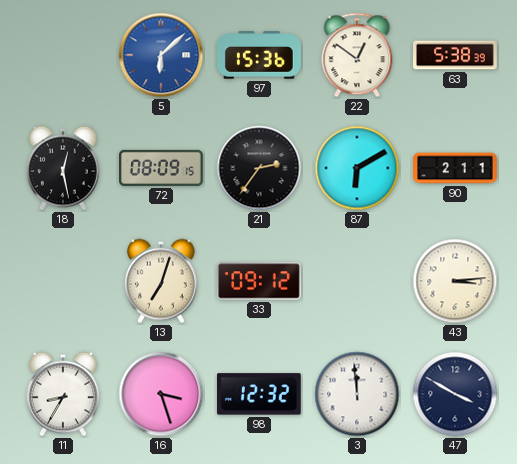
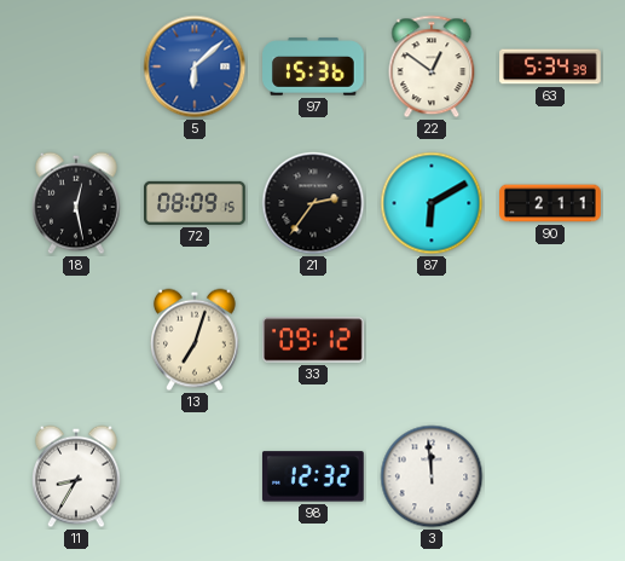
63: 5:38 -> 5:34
43: 3:14 -> none
16: 3:27 -> none
47: 3:50 -> none
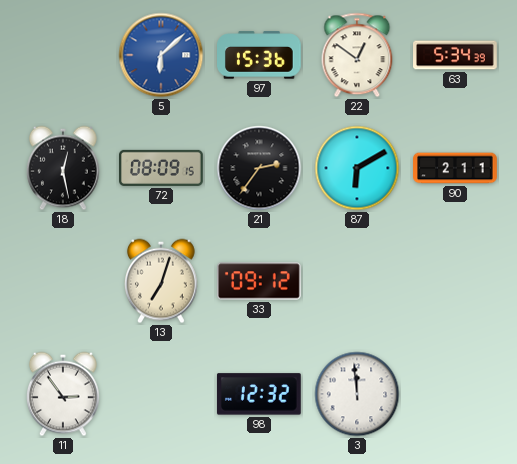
11: 8:35 -> 2:54
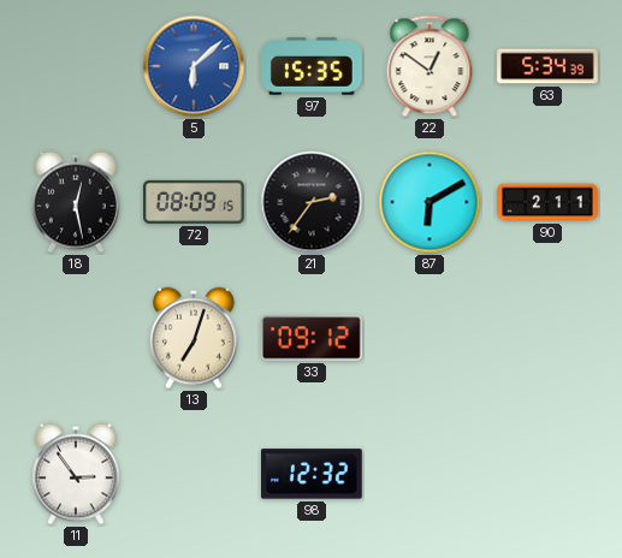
97: 15:36 -> 15:35
3: 11:59 -> none
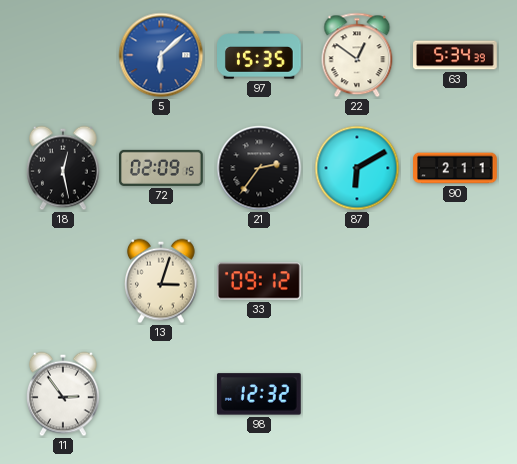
72: 08:09 -> 02:09
13: 7:03 -> 3:03
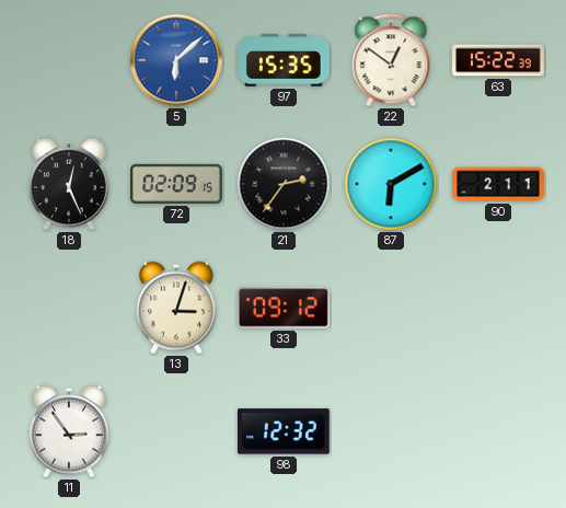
63: 5:34 -> 15:22
18: 12:28 -> 12:26
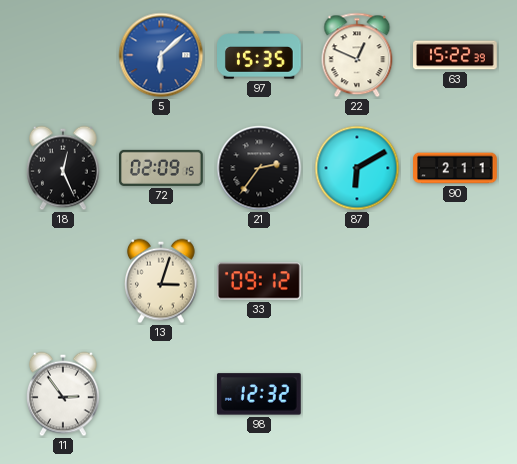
22: 12:51 -> 12:49
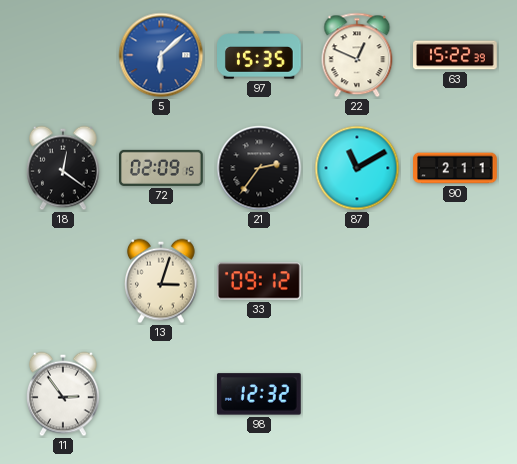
18: 12:26 -> 12:21
87: 6:10 -> 11:10
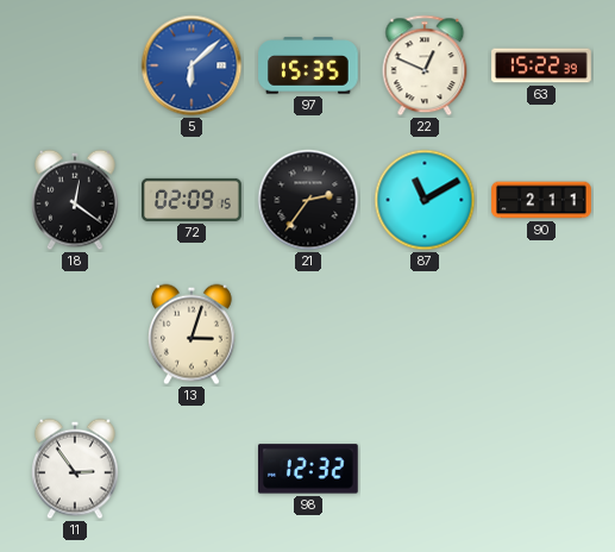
33: 09:12 -> none
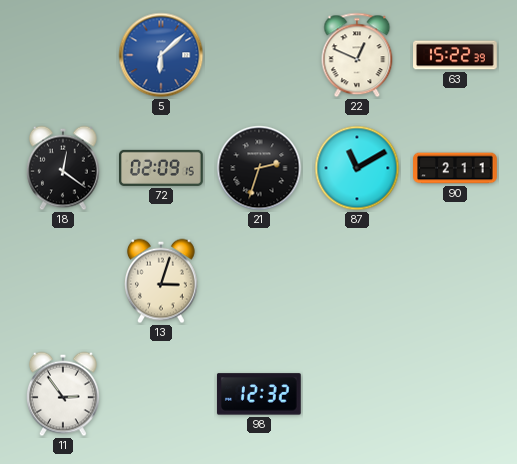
97: 15:35 -> none
21: 2:36 -> 2:33
